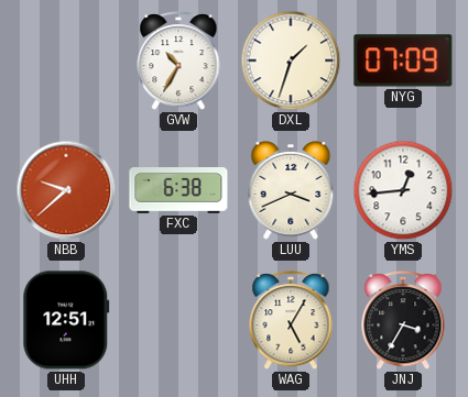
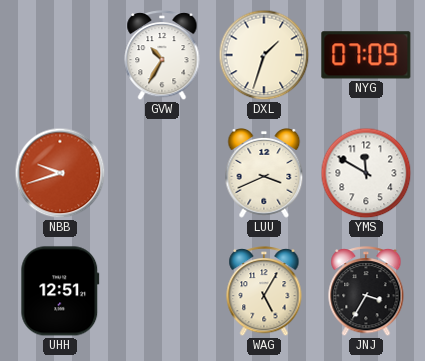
NBB: 9:38 -> 9:42
FXC: 6:38 -> none
YMS: 12:44 -> 11:50
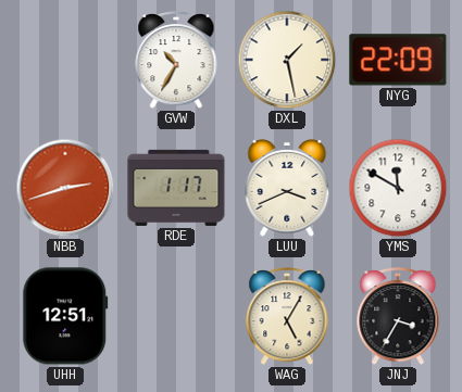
DXL: 1:33 -> 1:28
NYG: 07:09 -> 22:09
NBB: 9:42 -> 2:42
RDE: none -> 1:17
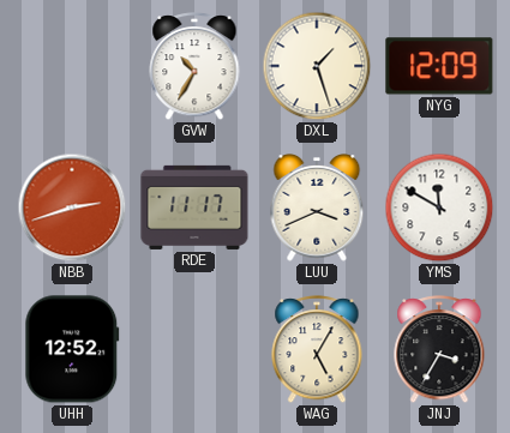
DXL: 1:28 -> 1:27
NYG: 22:09 -> 12:09
RDE: 1:17 -> 11:17
UHH: 12:51 -> 12:52
